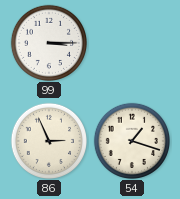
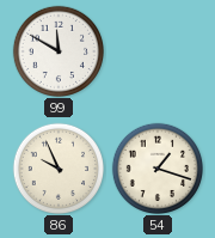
99: 3:15 -> 11:50
86: 2:56 -> 9:56
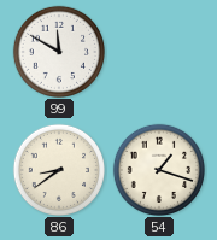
86: 9:56 -> 8:39
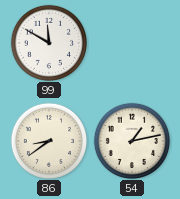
54: 1:18 -> 1:13
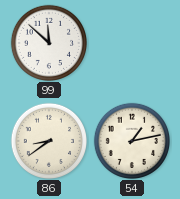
99: 11:50 -> 11:52
